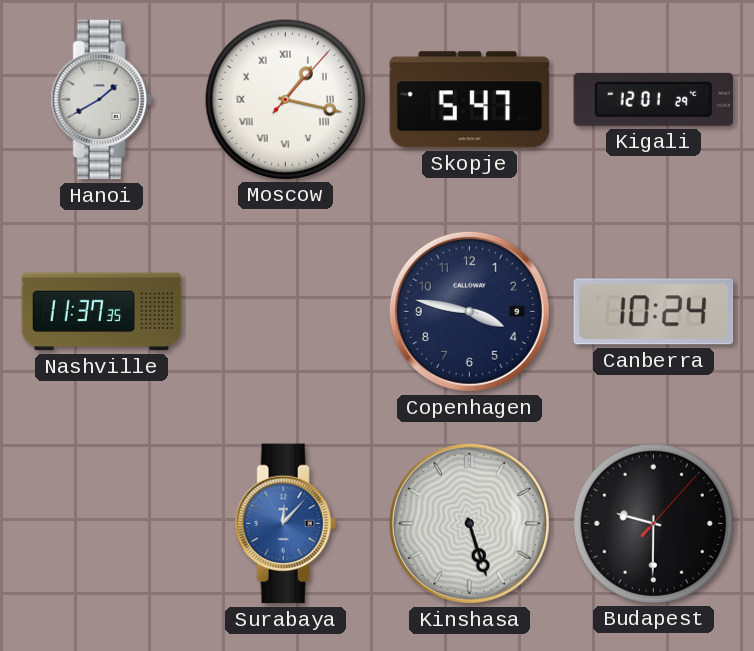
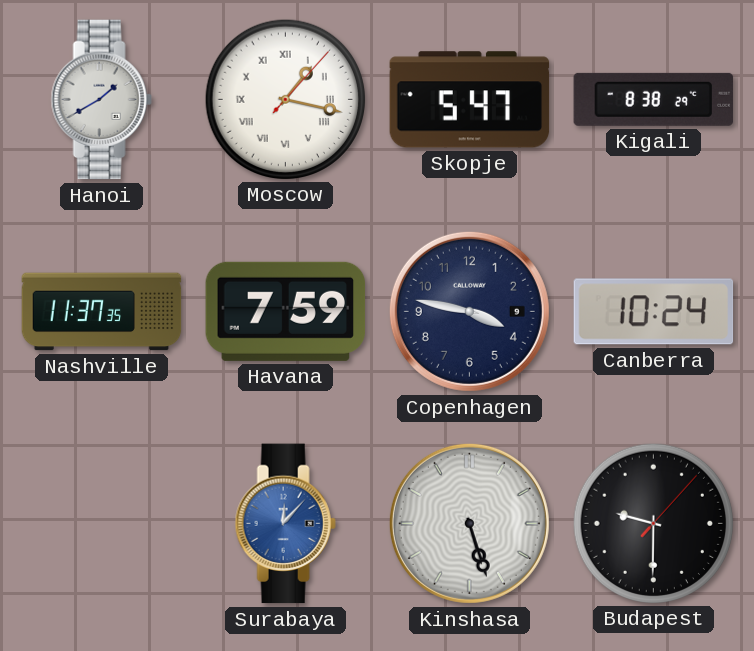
Kigali: 12:01 -> 8:38
Havana: none -> 7:59
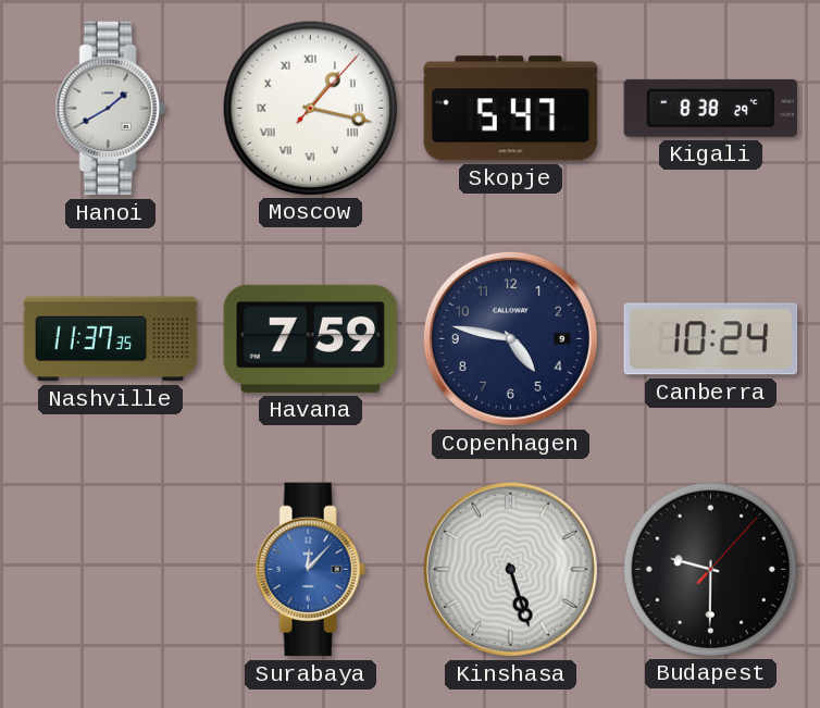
Copenhagen: 3:47 -> 4:47
